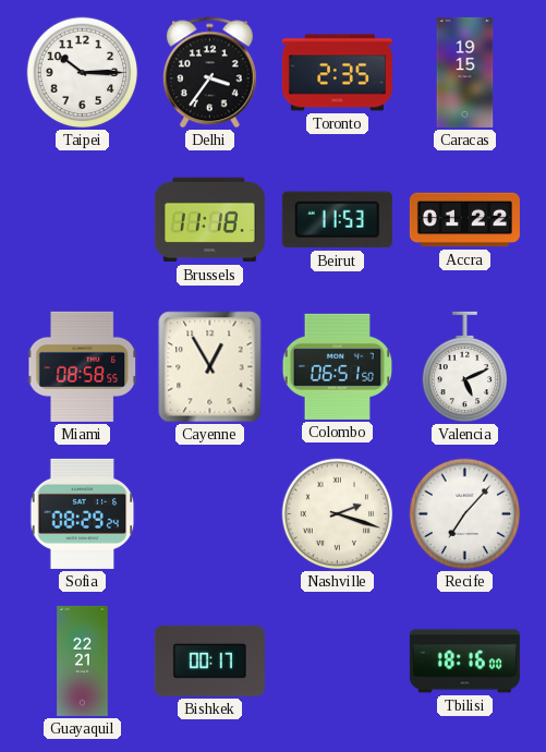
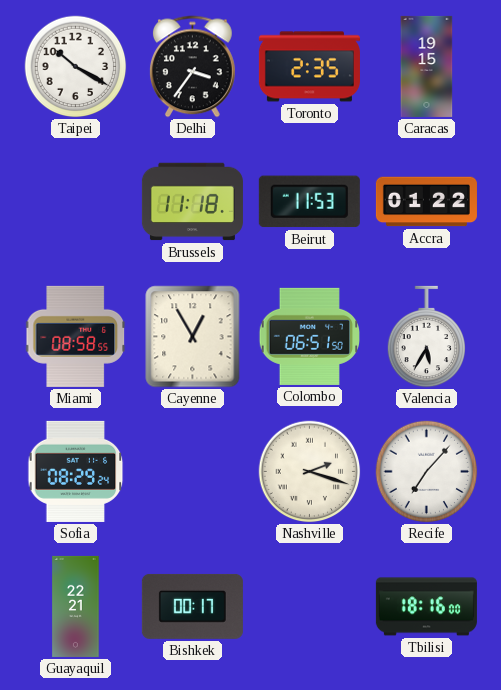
Taipei: 10:15 -> 10:20
Valencia: 5:11 -> 5:35
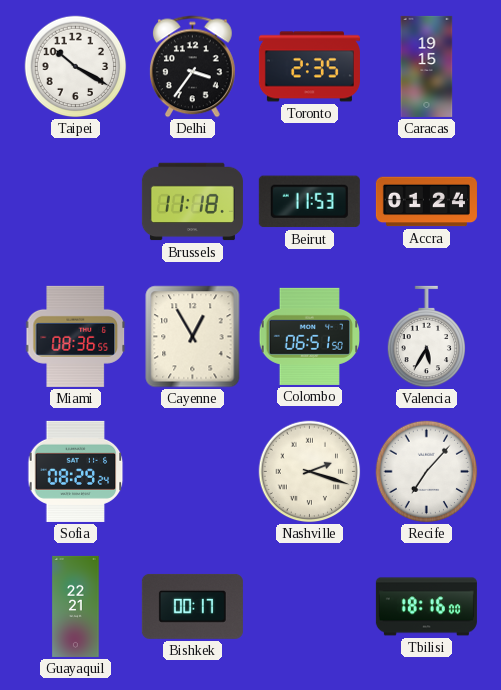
Accra: 01:22 -> 01:24
Miami: 08:58 -> 08:36
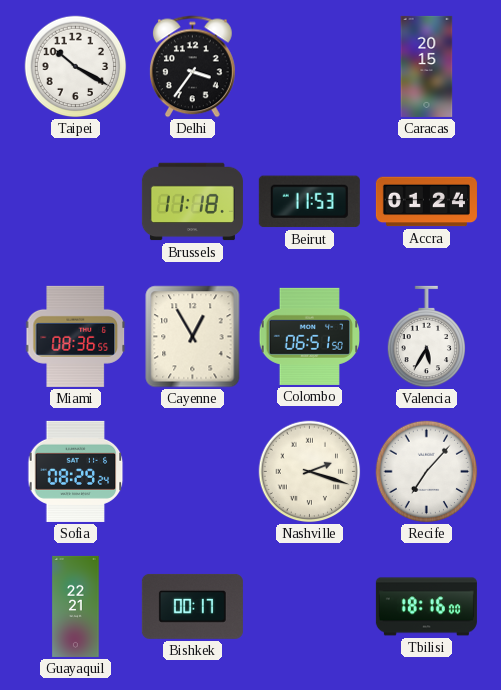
Toronto: 2:35 -> none
Caracas: 19:15 -> 20:15
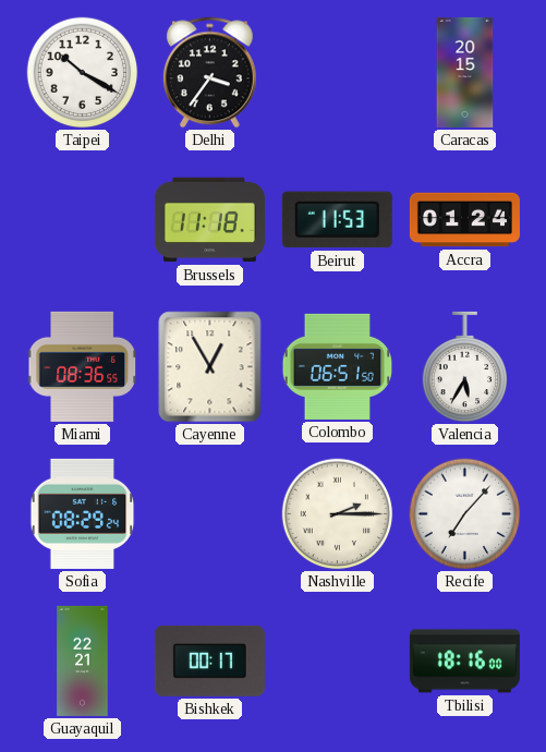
Nashville: 2:18 -> 2:15
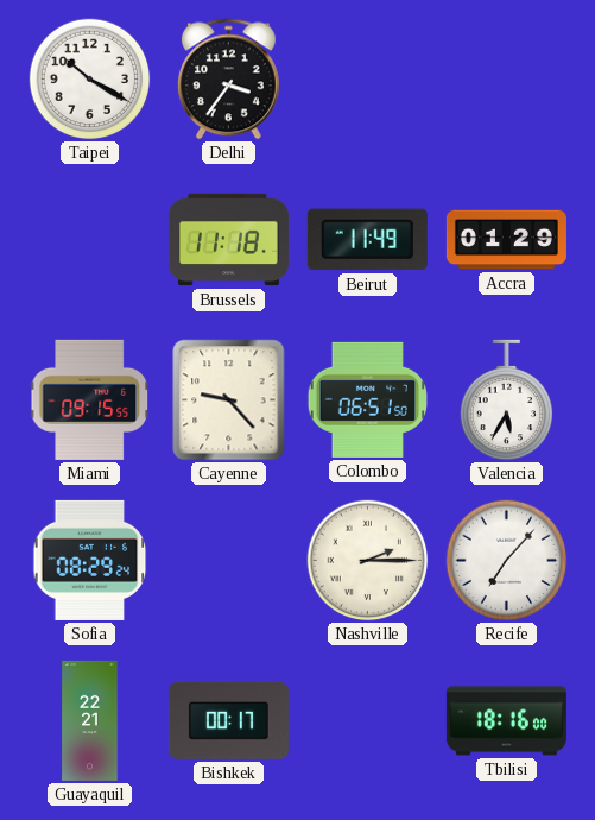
Caracas: 20:15 -> none
Beirut: 11:53 -> 11:49
Accra: 01:24 -> 01:29
Miami: 08:36 -> 09:15
Cayenne: 12:55 -> 9:23
